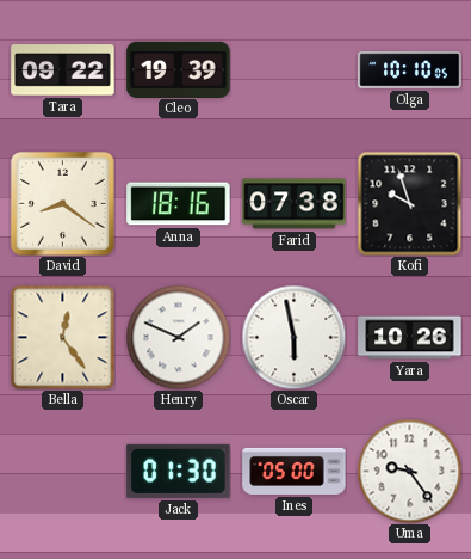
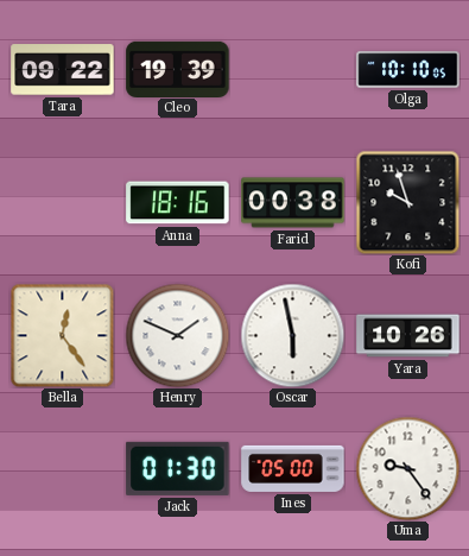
David: 8:21 -> none
Farid: 07:38 -> 00:38
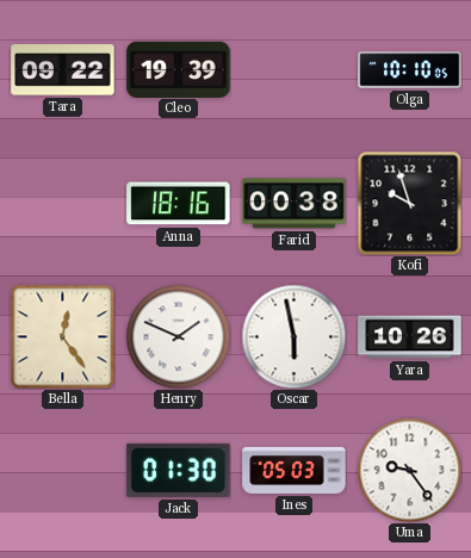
Ines: 05:00 -> 05:03
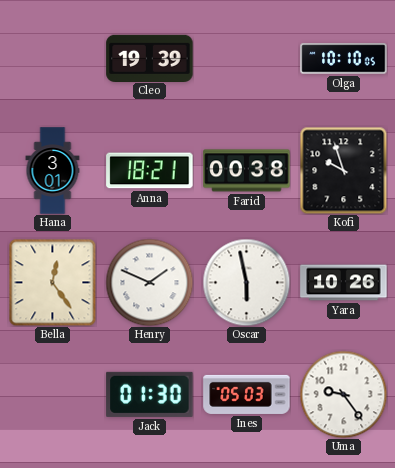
Tara: 09:22 -> none
Hana: none -> 3:01
Anna: 18:16 -> 18:21
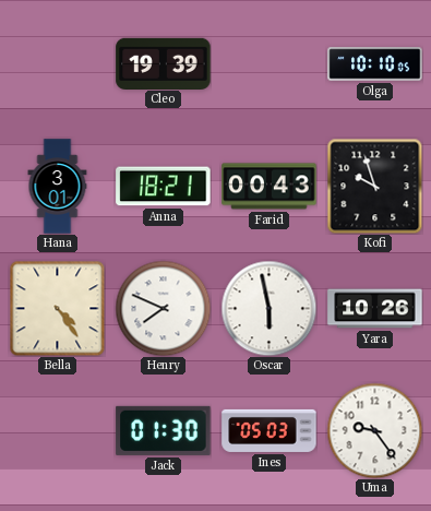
Farid: 00:38 -> 00:43
Bella: 12:24 -> 4:24
Henry: 1:49 -> 7:49
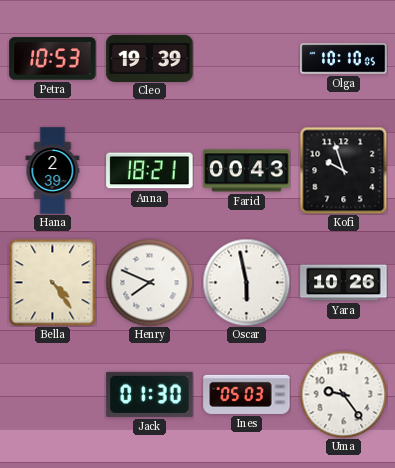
Petra: none -> 10:53
Hana: 3:01 -> 2:39
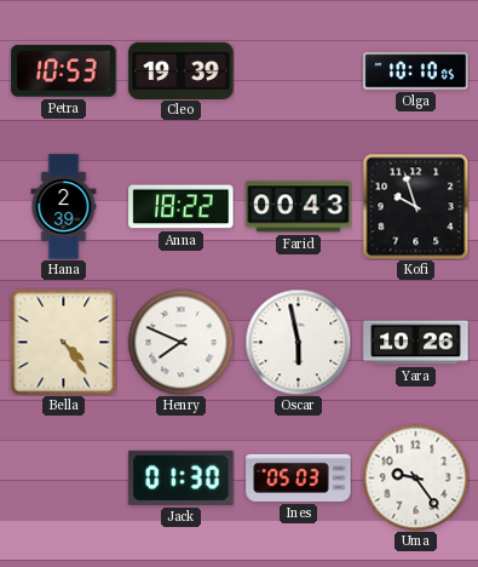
Anna: 18:21 -> 18:22
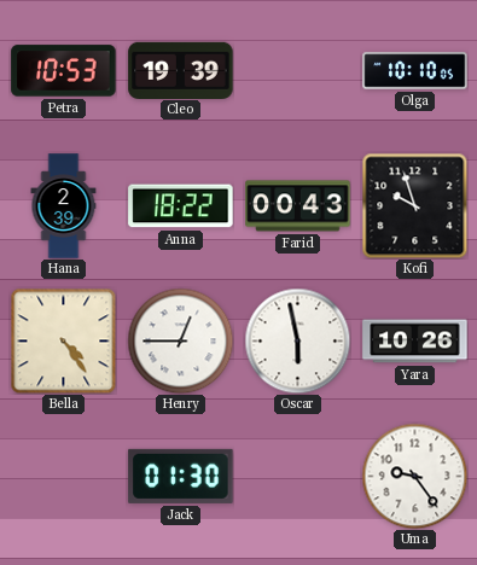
Henry: 7:49 -> 12:45
Ines: 05:03 -> none
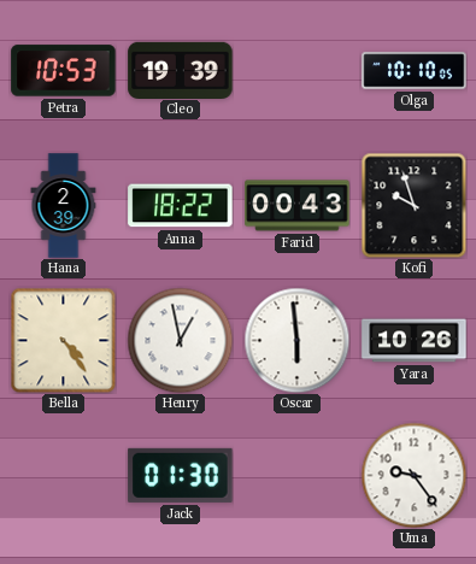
Henry: 12:45 -> 12:58
Oscar: 5:58 -> 5:59
